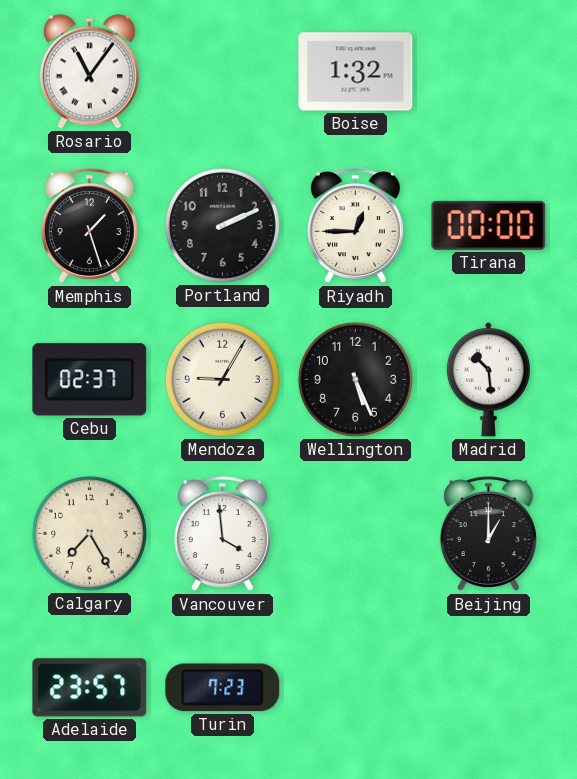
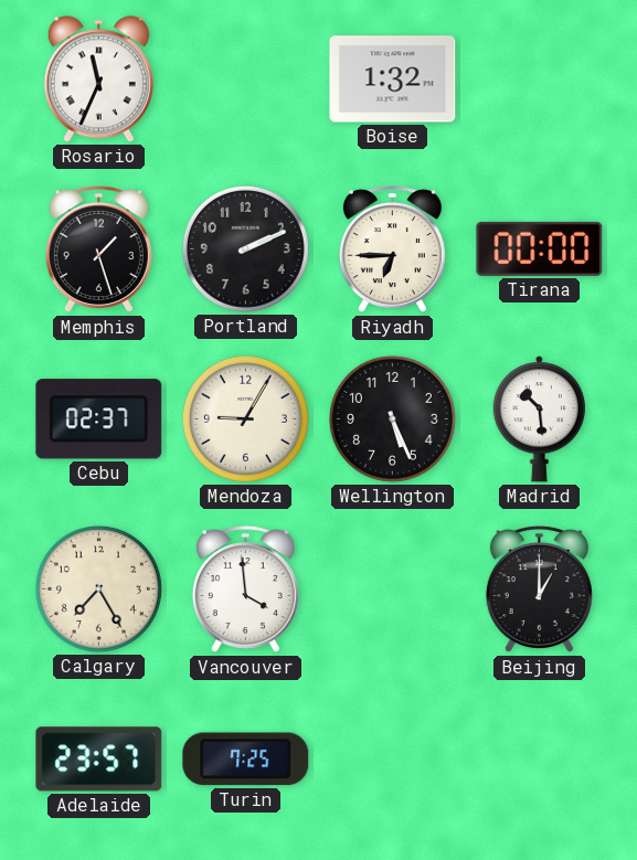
Rosario: 11:06 -> 11:34
Riyadh: 12:45 -> 6:45
Turin: 7:23 -> 7:25
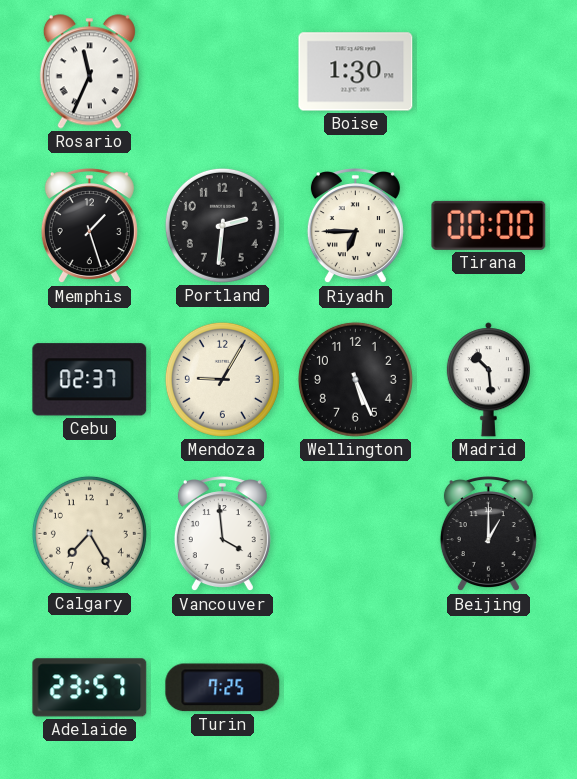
Boise: 1:32 -> 1:30
Portland: 2:11 -> 2:31
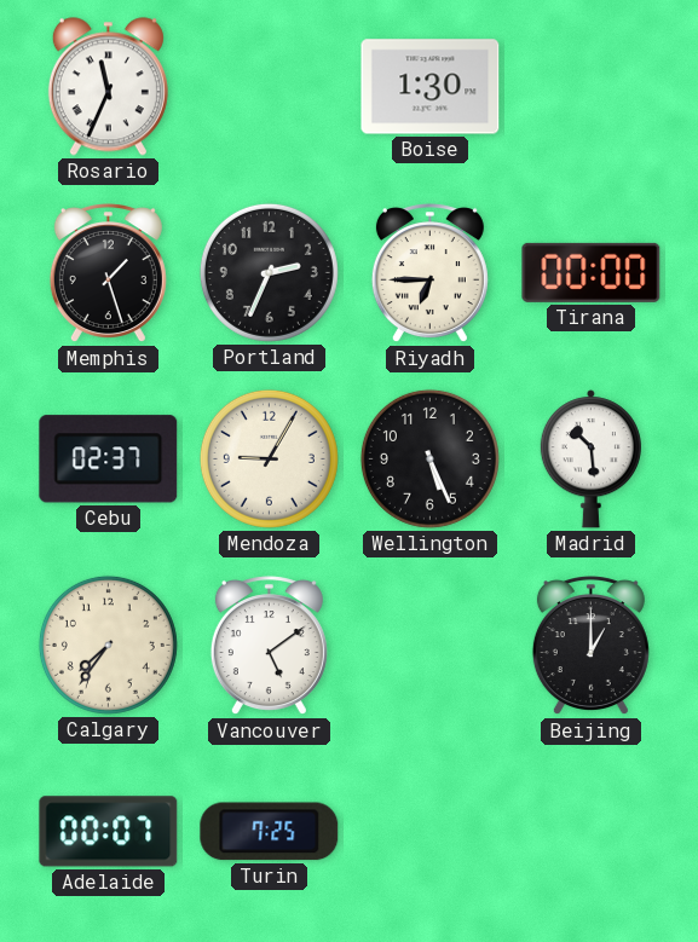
Portland: 2:31 -> 2:34
Calgary: 7:25 -> 7:36
Vancouver: 3:59 -> 5:09
Adelaide: 23:57 -> 00:07
